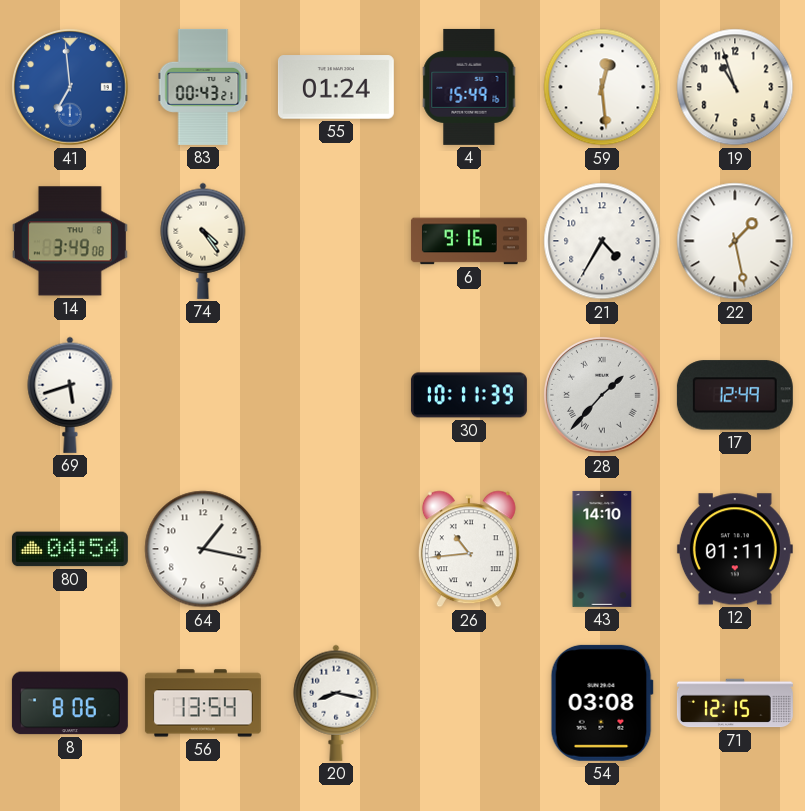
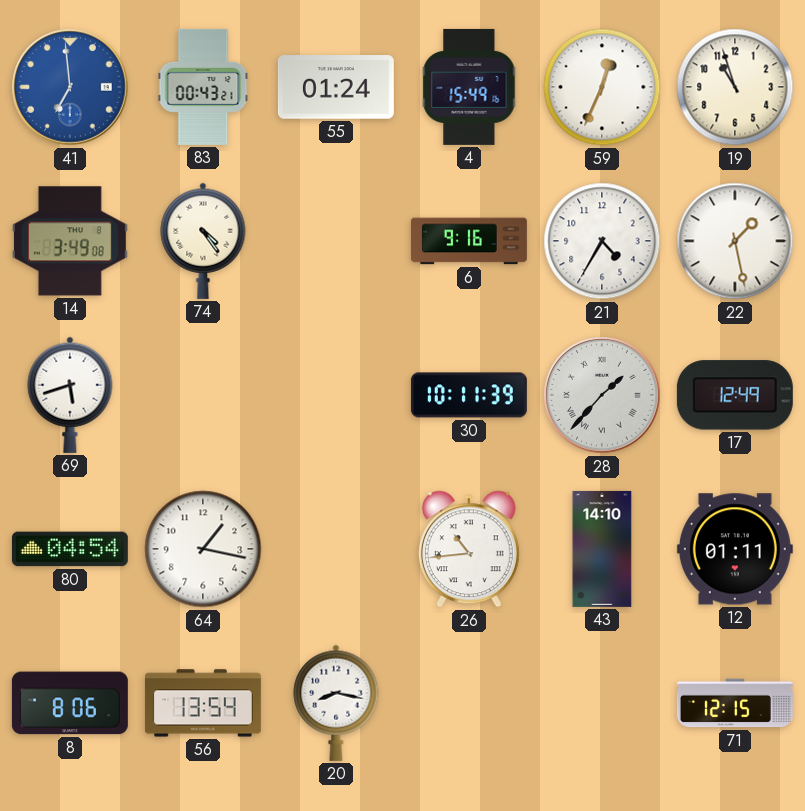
59: 12:29 -> 12:34
54: 03:08 -> none
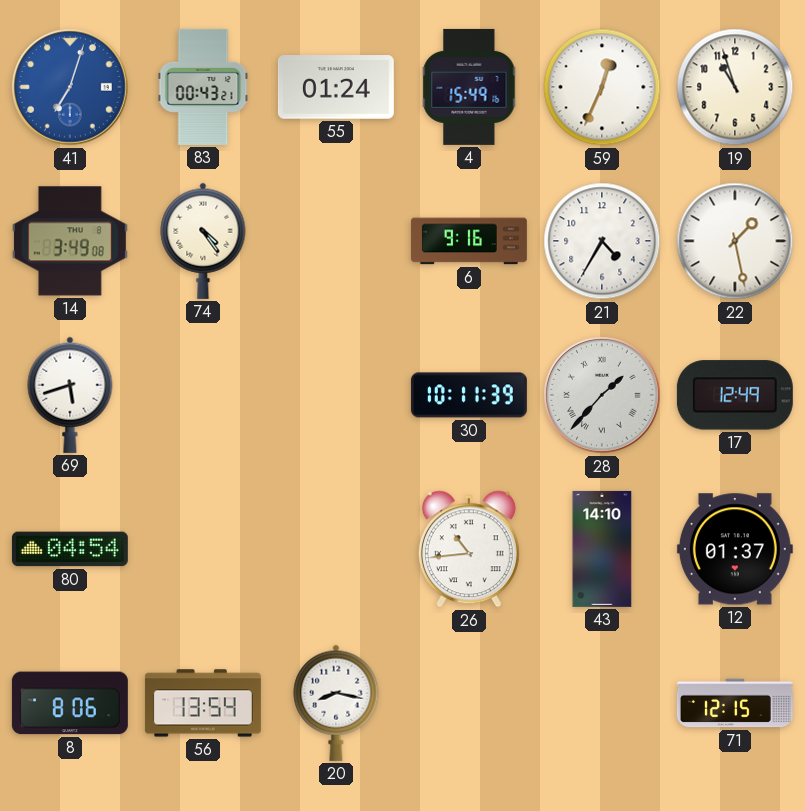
41: 6:59 -> 7:03
64: 1:17 -> none
12: 01:11 -> 01:37
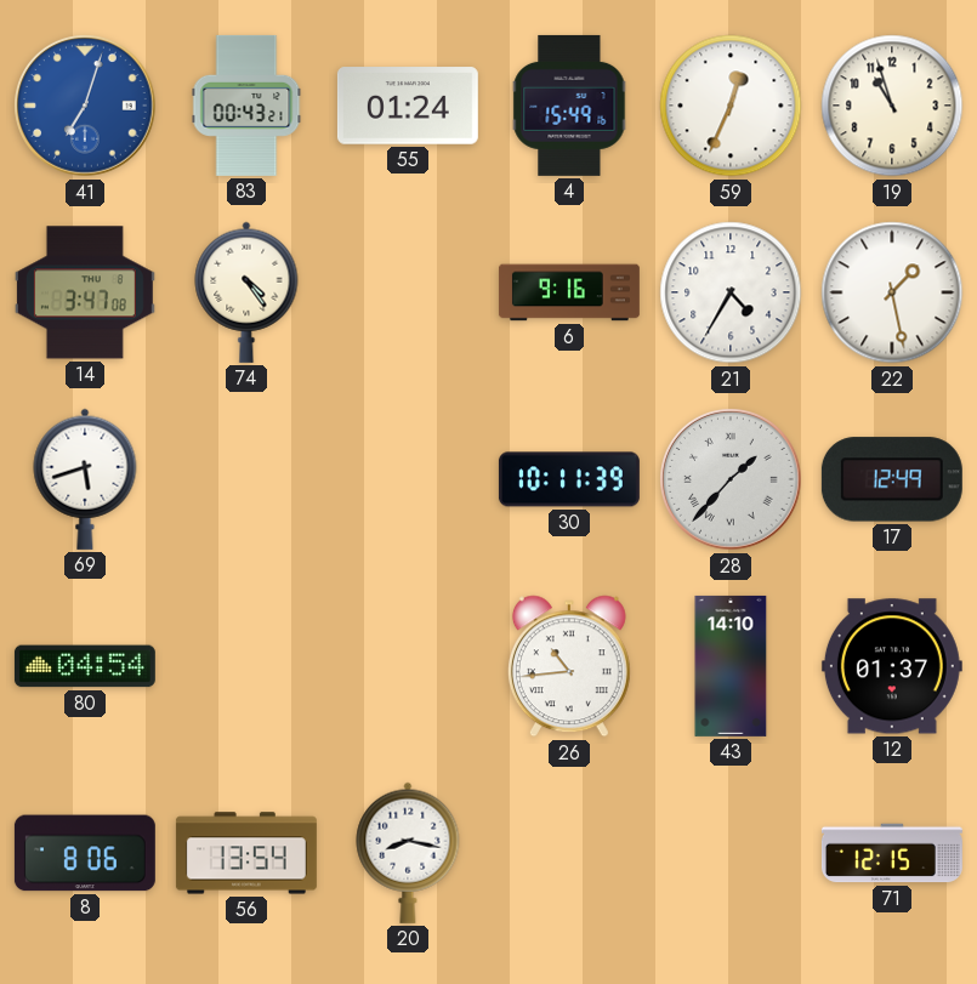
14: 3:49 -> 3:47
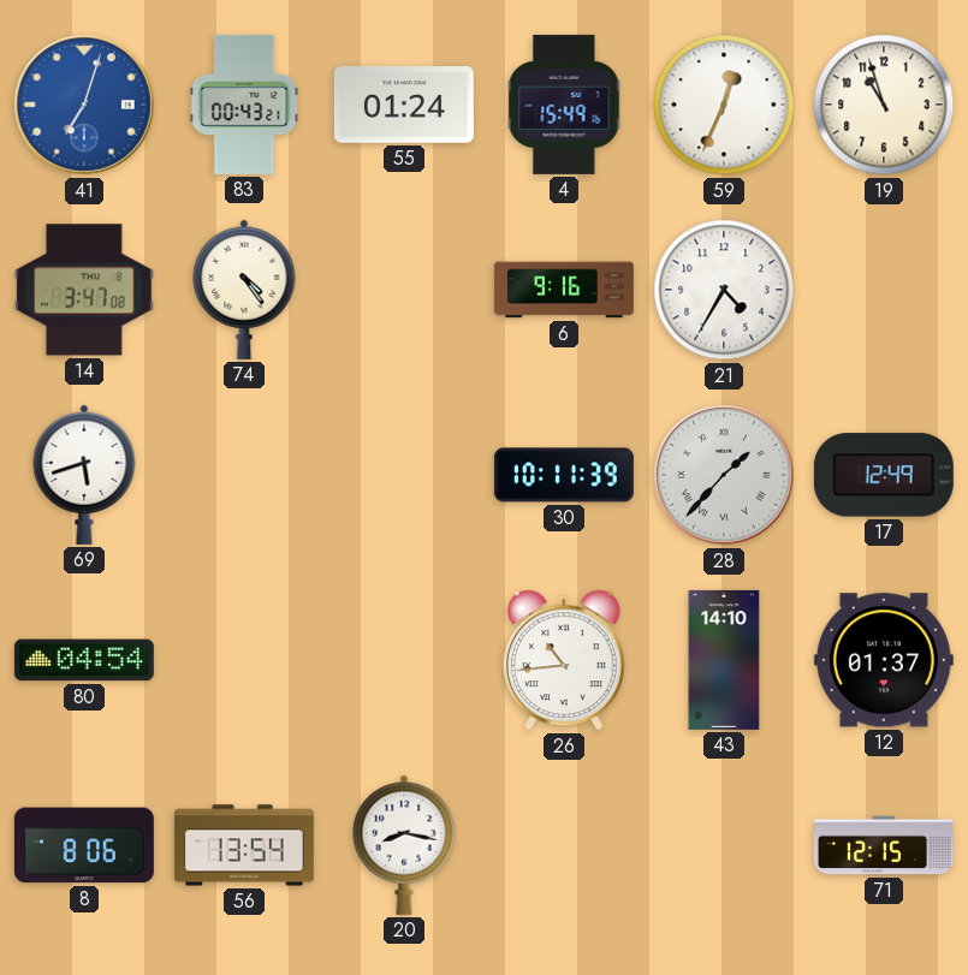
22: 1:28 -> none
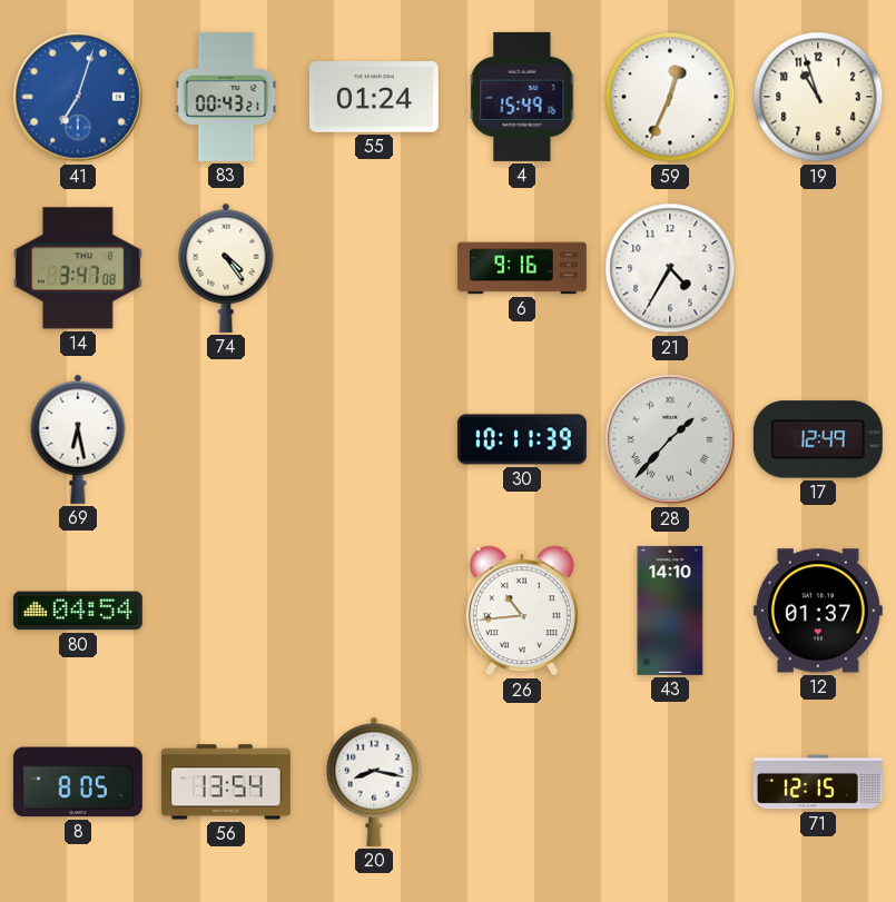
69: 5:42 -> 6:28
8: 8:06 -> 8:05
